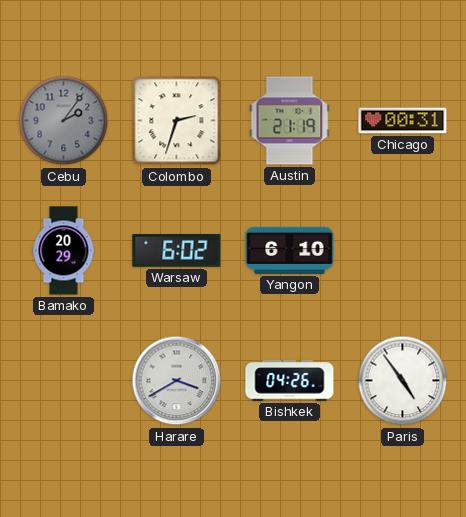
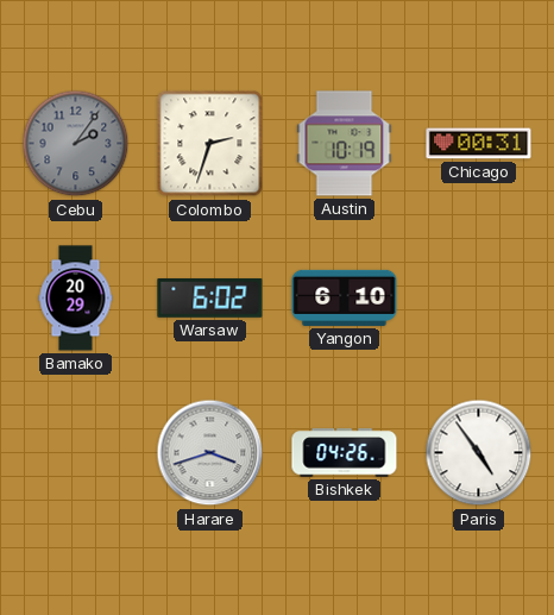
Austin: 21:19 -> 10:19
Harare: 3:40 -> 3:42
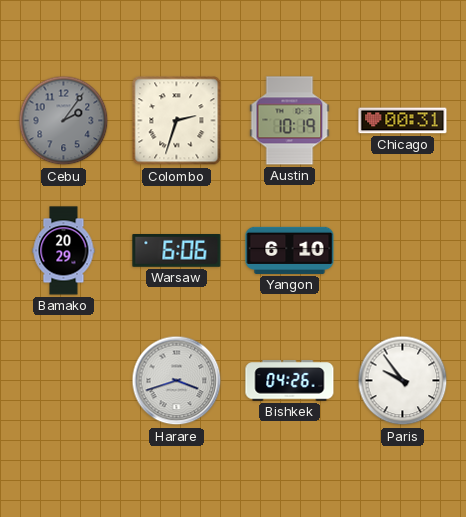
Warsaw: 6:02 -> 6:06
Paris: 4:54 -> 9:54
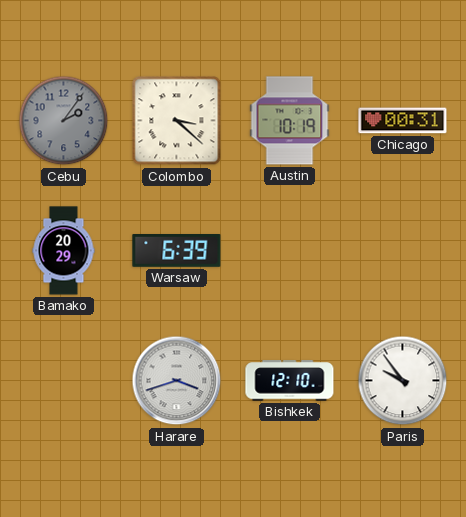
Colombo: 2:33 -> 3:22
Warsaw: 6:06 -> 6:39
Yangon: 6:10 -> none
Bishkek: 04:26 -> 12:10
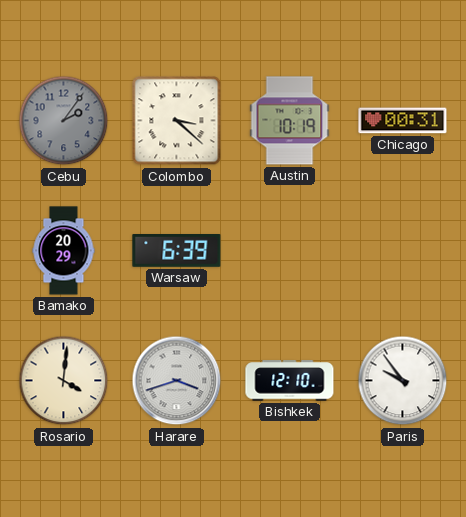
Rosario: none -> 4:01
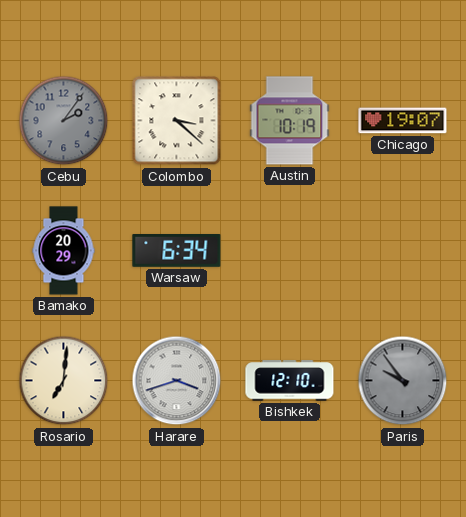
Chicago: 00:31 -> 19:07
Warsaw: 6:39 -> 6:34
Rosario: 4:01 -> 7:01
Paris dial: white -> grey
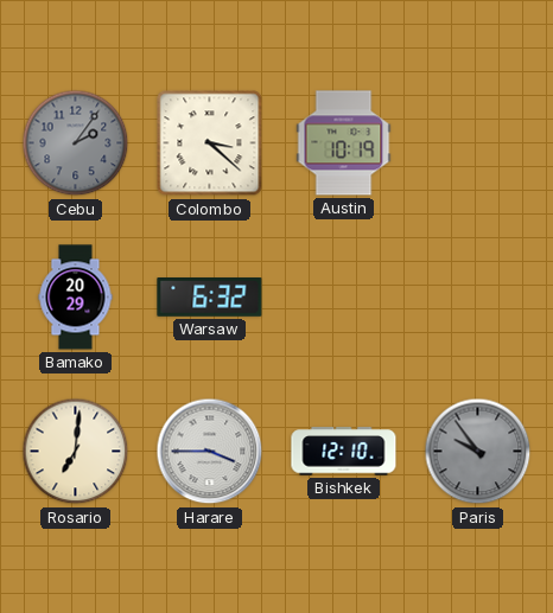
Chicago: 19:07 -> none
Warsaw: 6:34 -> 6:32
Harare: 3:42 -> 3:45
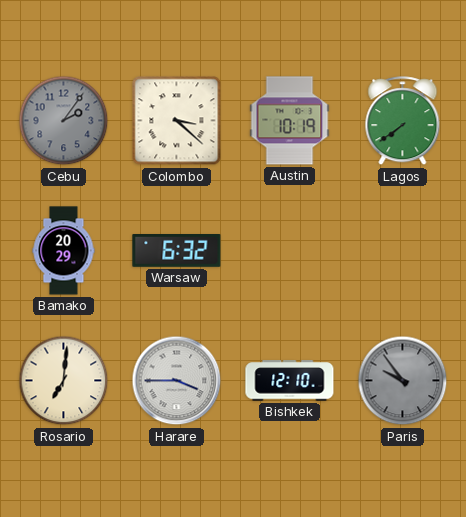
Lagos: none -> 7:39
